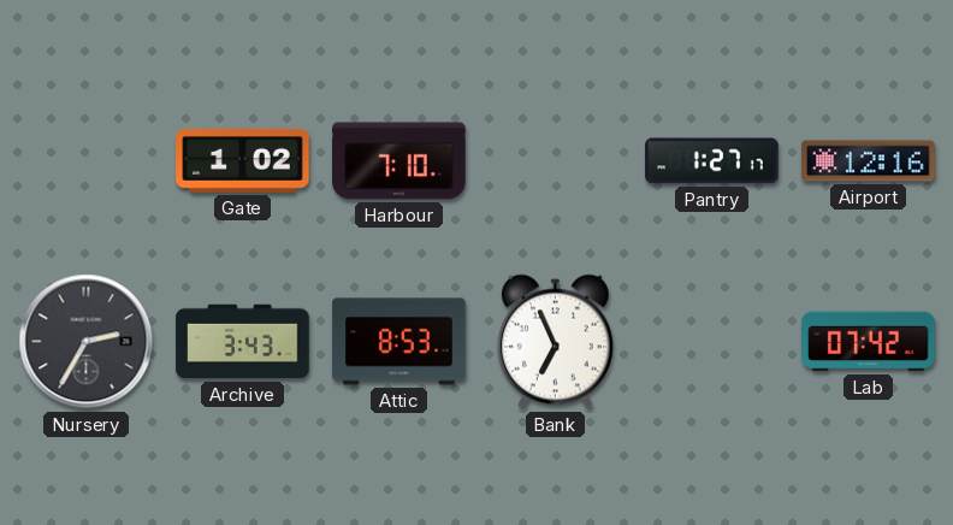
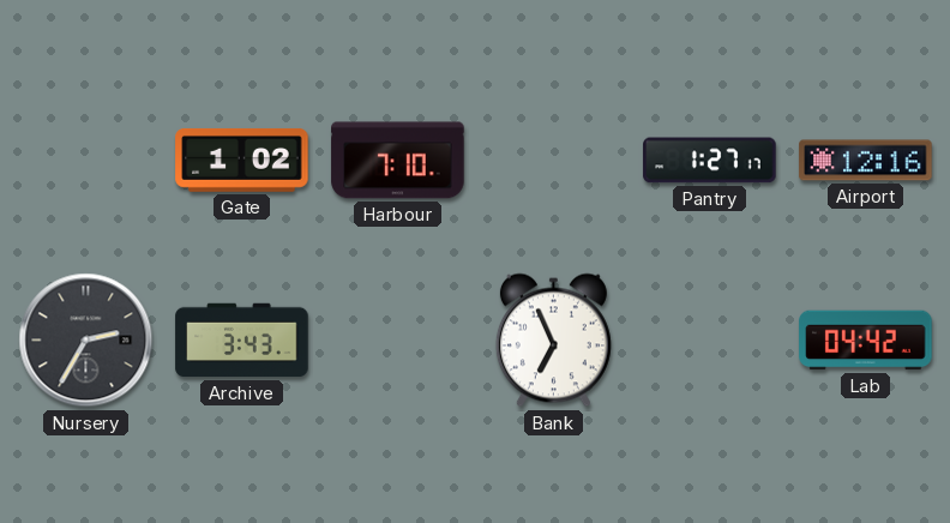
Attic: 8:53 -> none
Lab: 07:42 -> 04:42
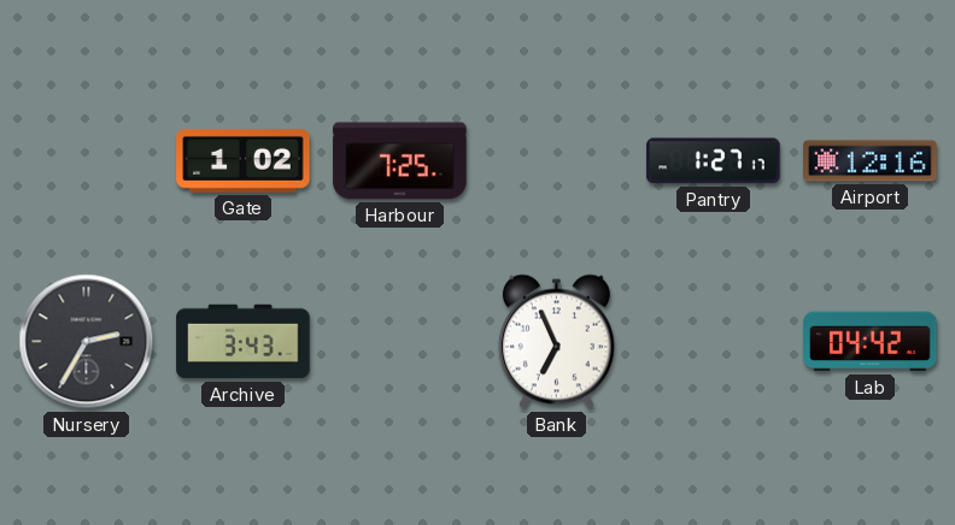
Harbour: 7:10 -> 7:25
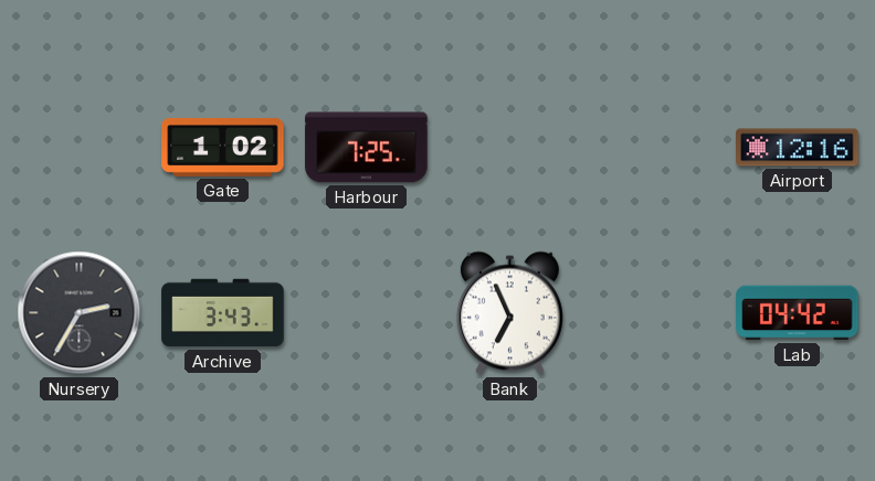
Pantry: 1:27 -> none
